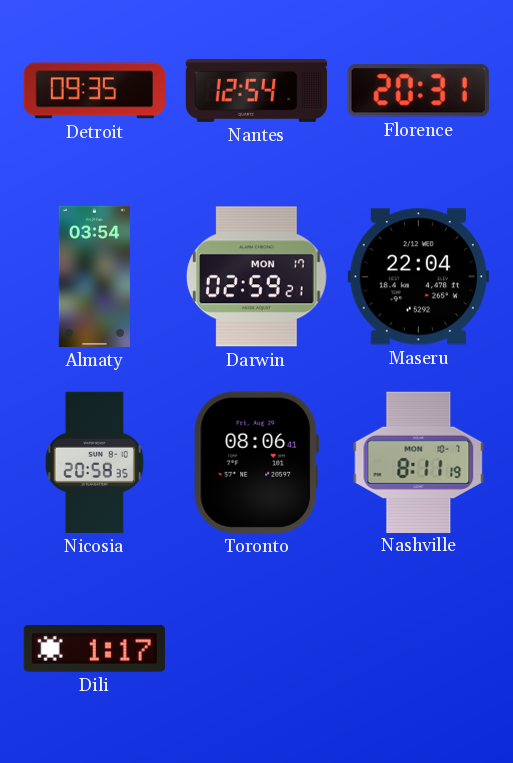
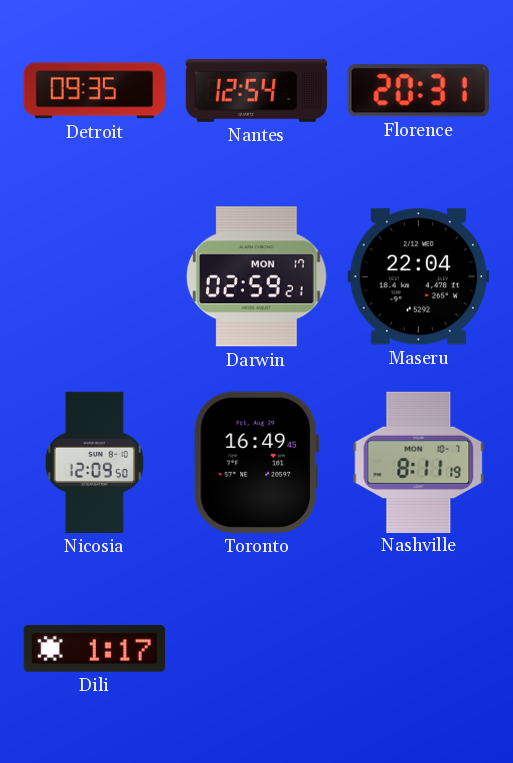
Almaty: 03:54 -> none
Nicosia: 20:58 -> 12:09
Toronto: 08:06 -> 16:49
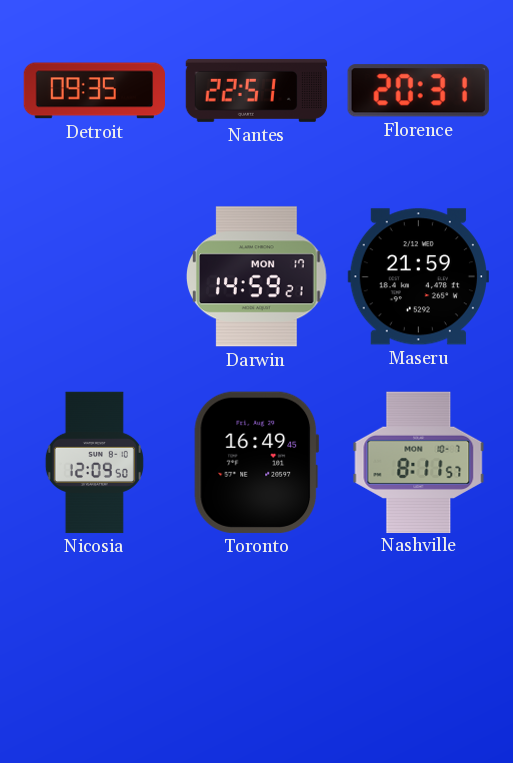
Nantes: 12:54 -> 22:51
Darwin: 02:59 -> 14:59
Maseru: 22:04 -> 21:59
Nashville: 8:11:19 -> 8:11:57
Dili: 1:17 -> none
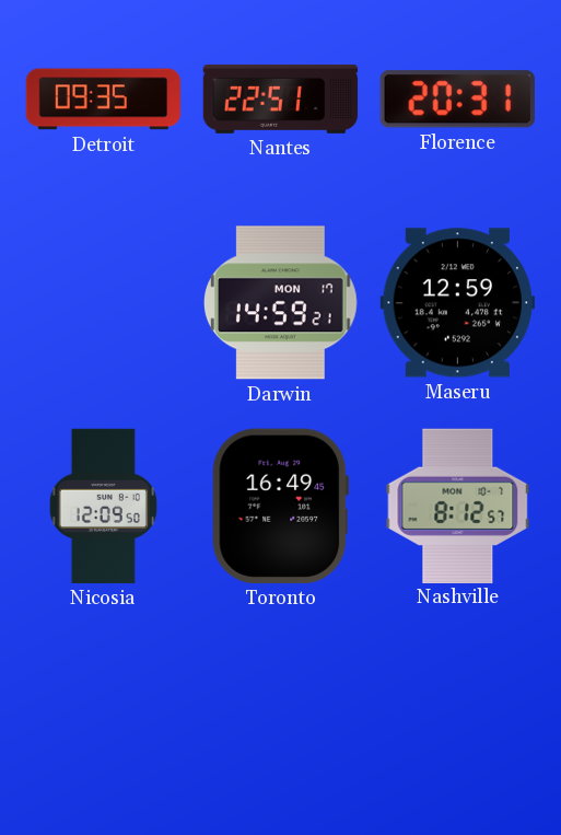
Maseru: 21:59 -> 12:59
Nashville: 8:11 -> 8:12
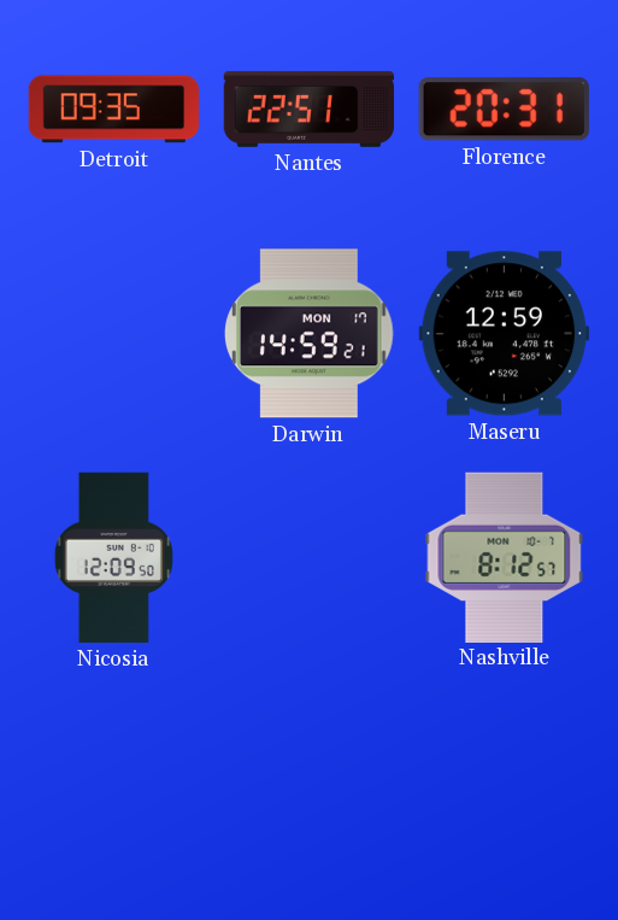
Toronto: 16:49 -> none
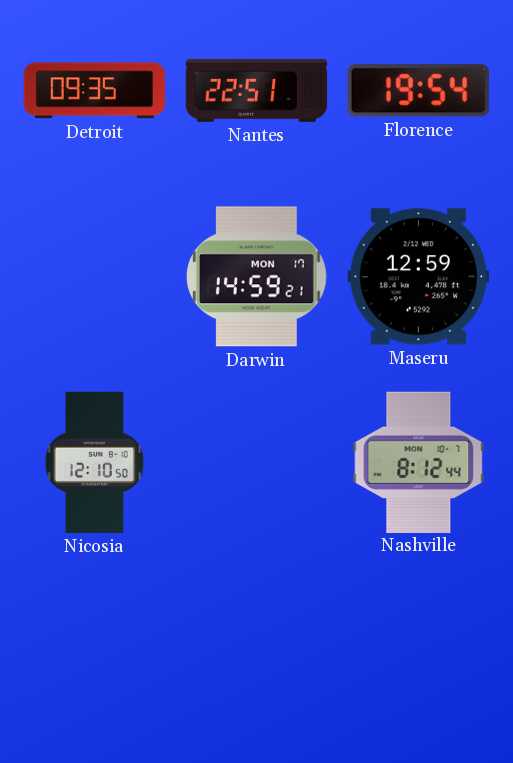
Florence: 20:31 -> 19:54
Nicosia: 12:09 -> 12:10
Nashville: 8:12:57 -> 8:12:44
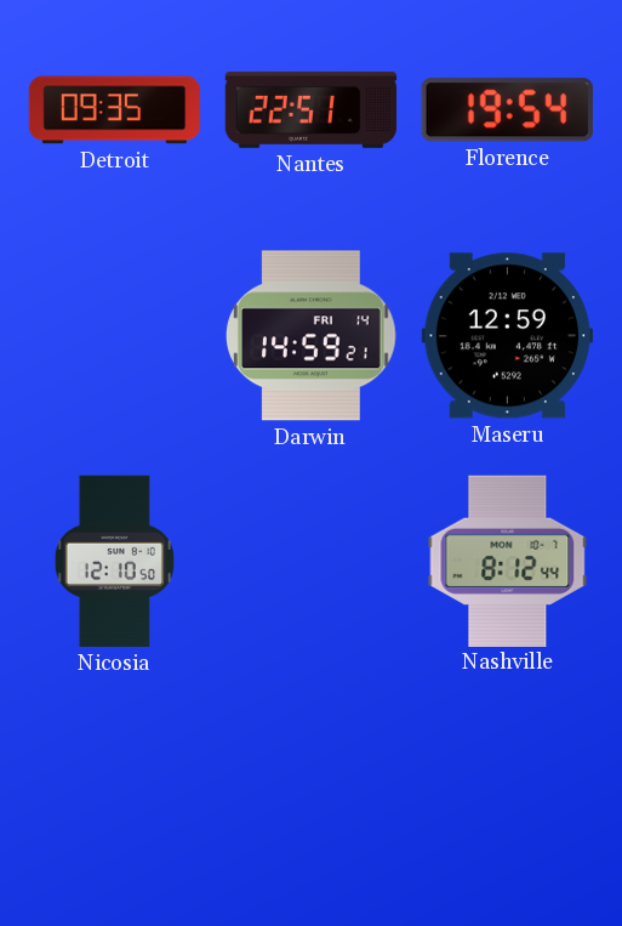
Darwin date: MON 17 -> FRI 14
